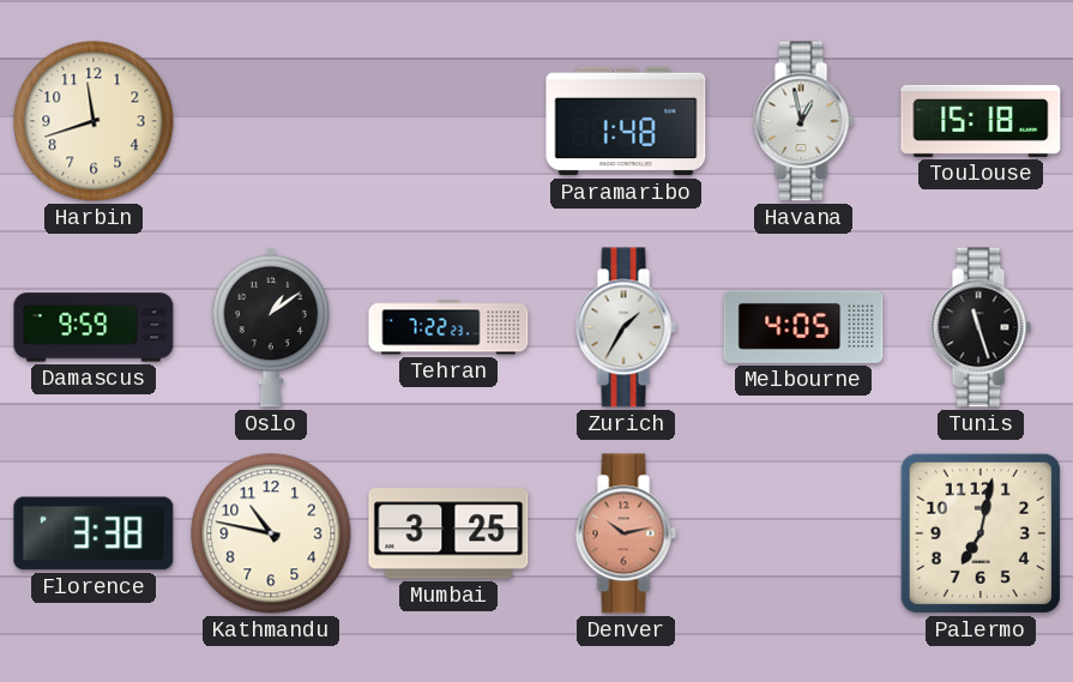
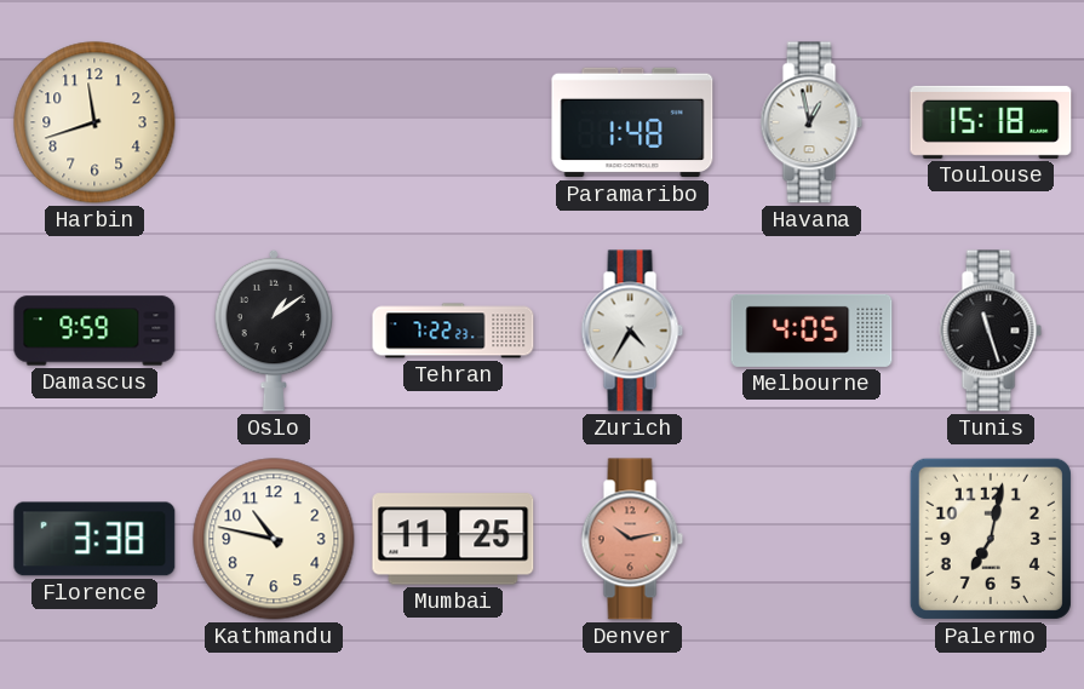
Zurich: 1:35 -> 4:35
Mumbai: 3:25 -> 11:25
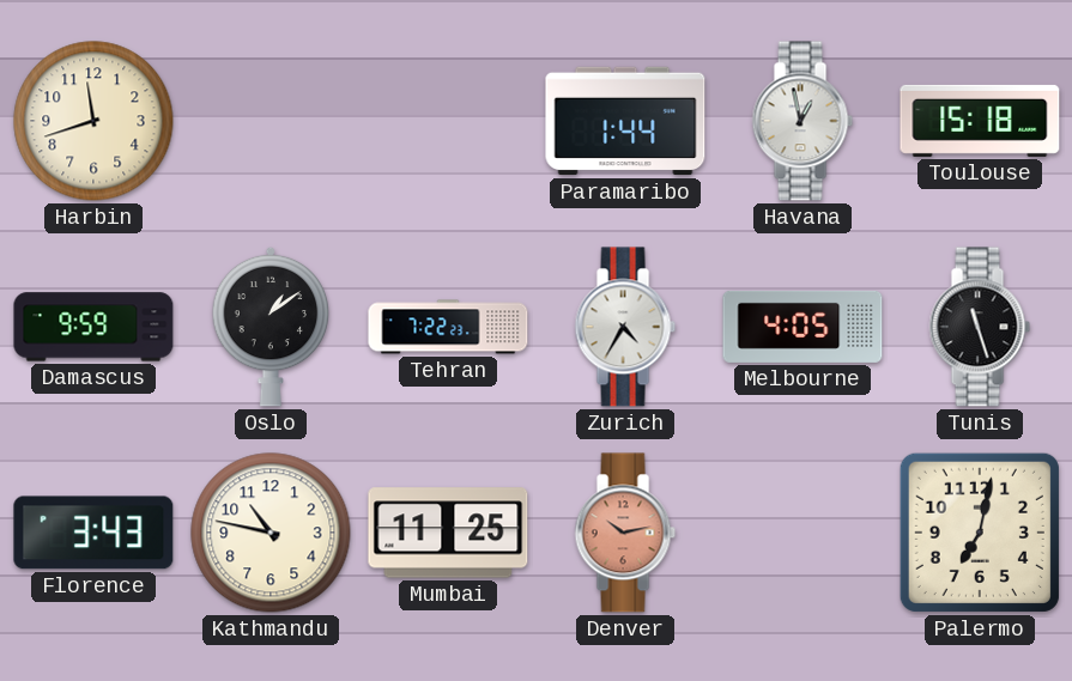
Paramaribo: 1:48 -> 1:44
Florence: 3:38 -> 3:43
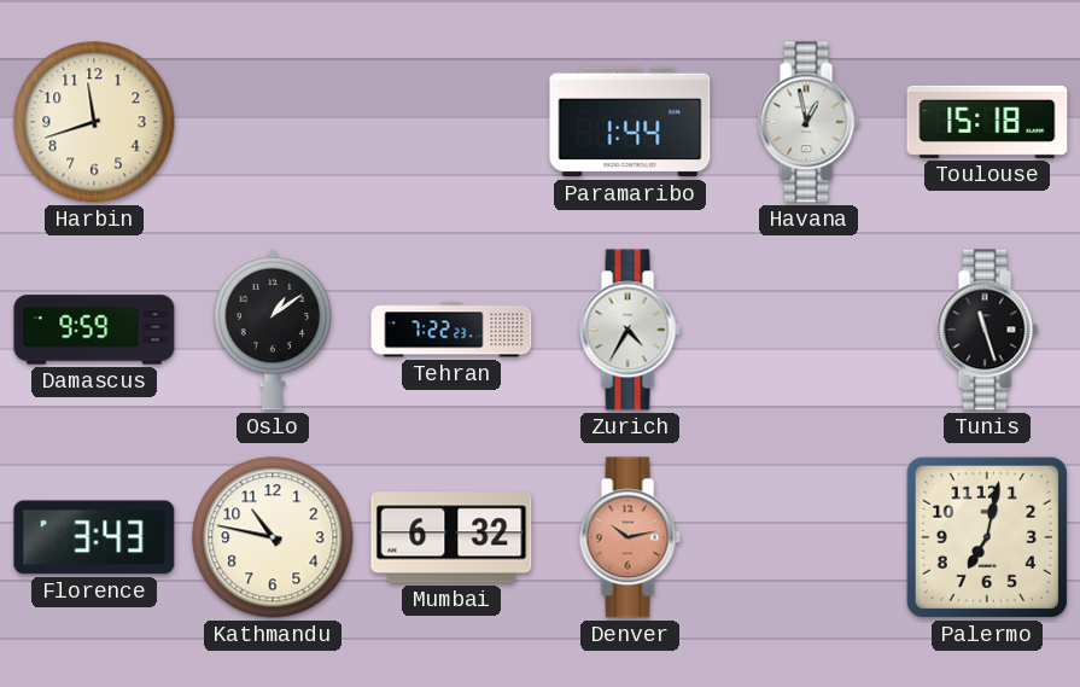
Melbourne: 4:05 -> none
Mumbai: 11:25 -> 6:32
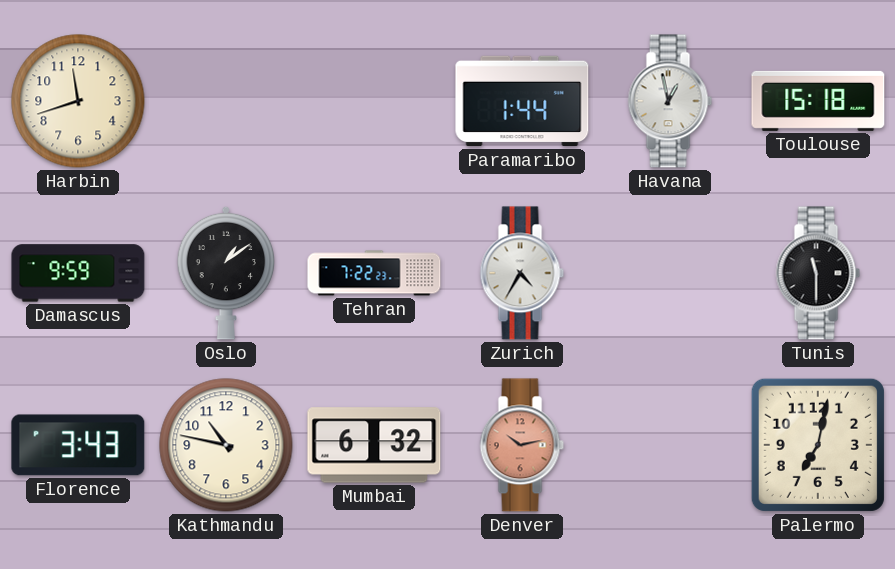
Tunis: 11:27 -> 11:30
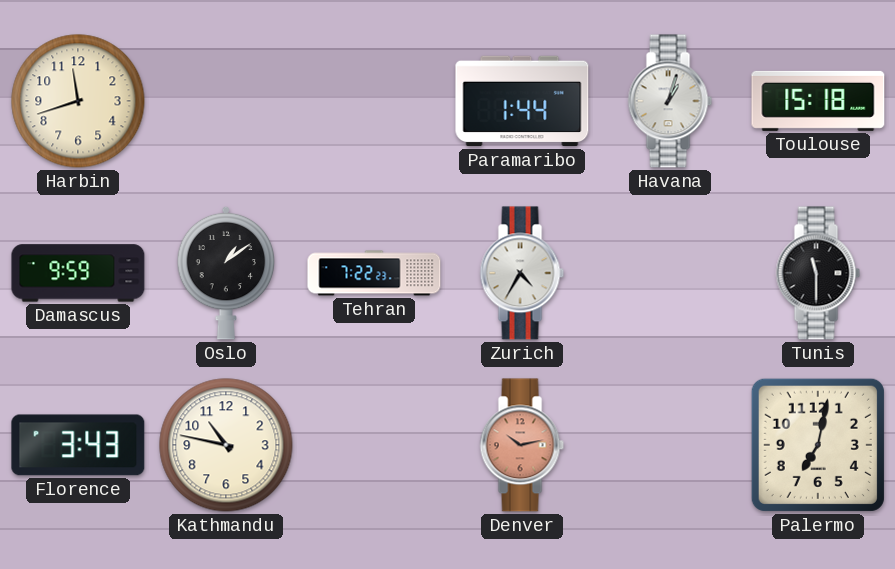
Havana: 12:58 -> 1:03
Mumbai: 6:32 -> none
